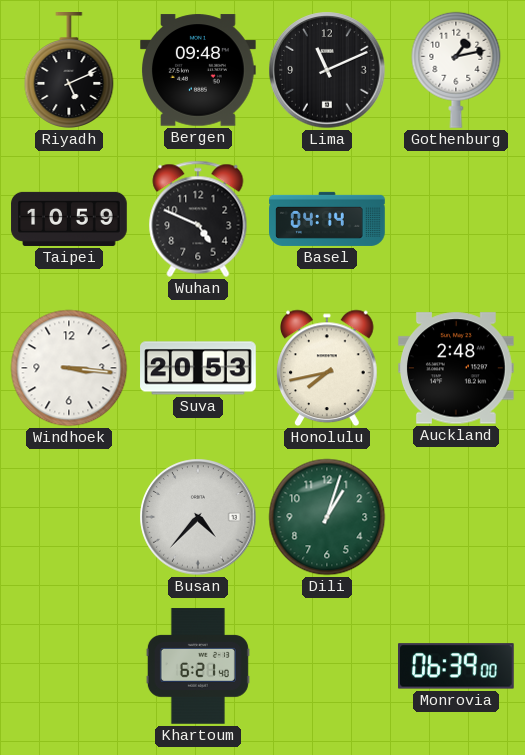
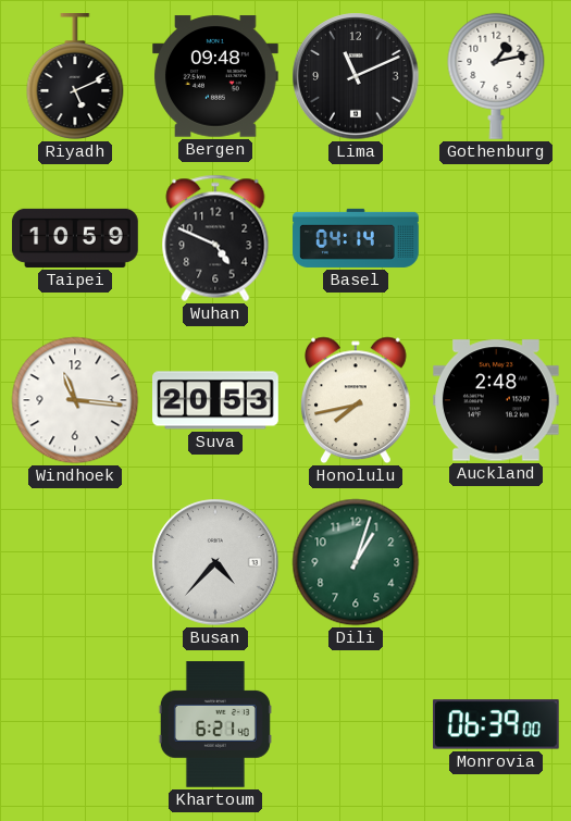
Windhoek: 3:16 -> 11:16
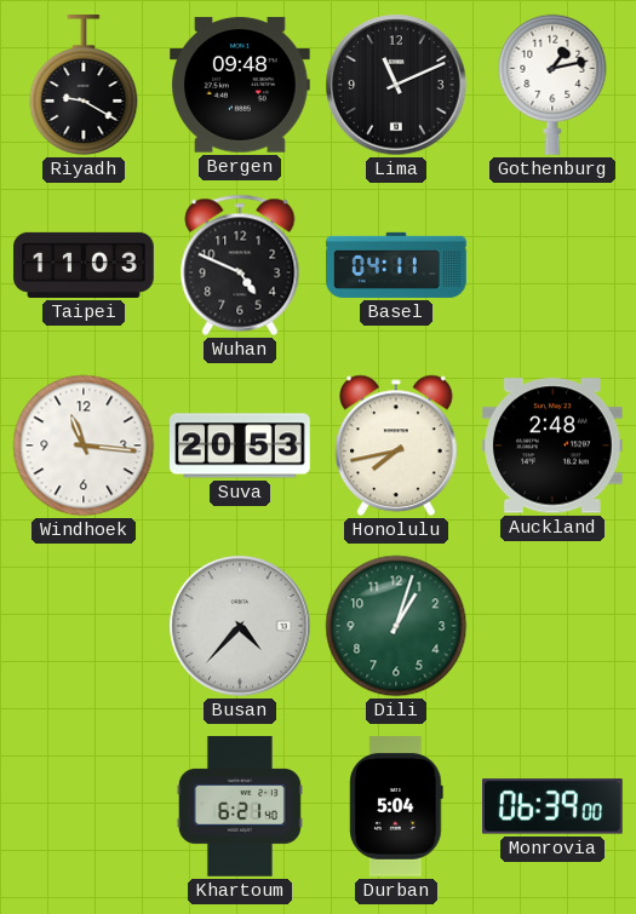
Riyadh: 5:11 -> 9:20
Taipei: 10:59 -> 11:03
Basel: 04:14 -> 04:11
Durban: none -> 5:04
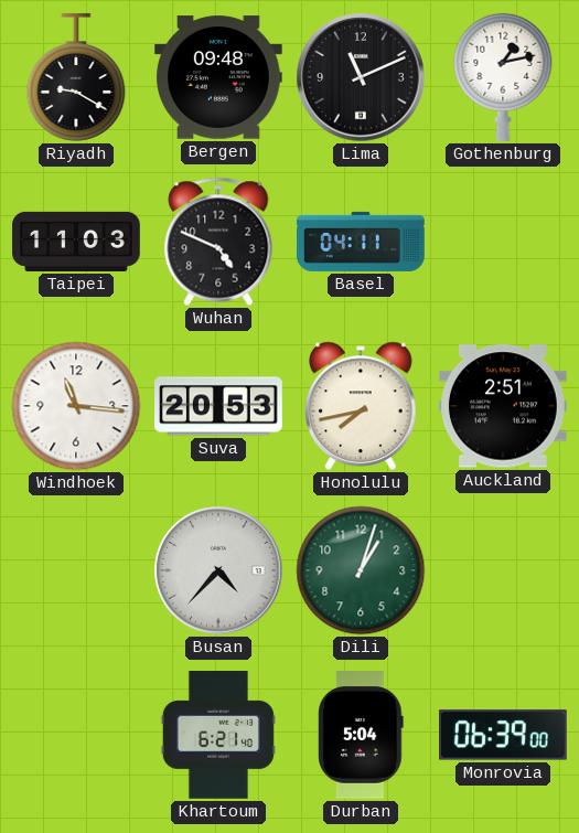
Auckland: 2:48 -> 2:51
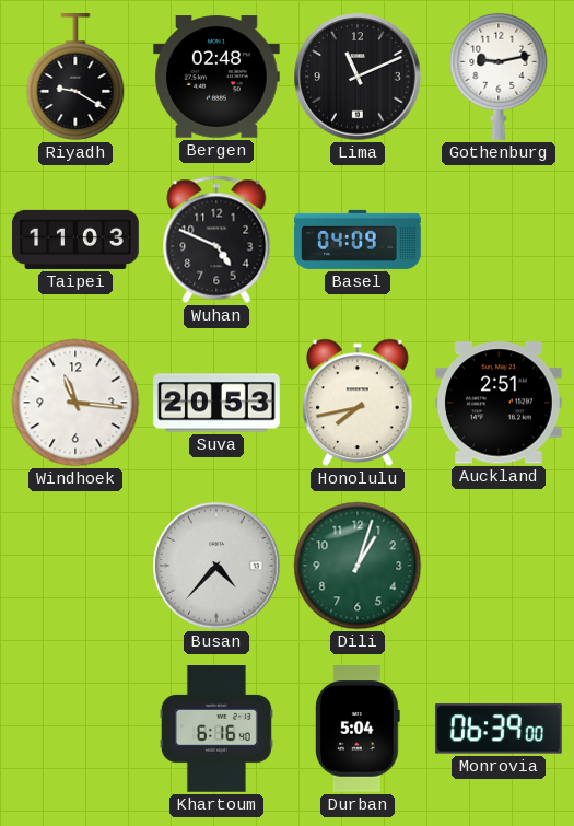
Bergen: 09:48 -> 02:48
Gothenburg: 1:13 -> 9:13
Basel: 04:11 -> 04:09
Khartoum: 6:21 -> 6:16
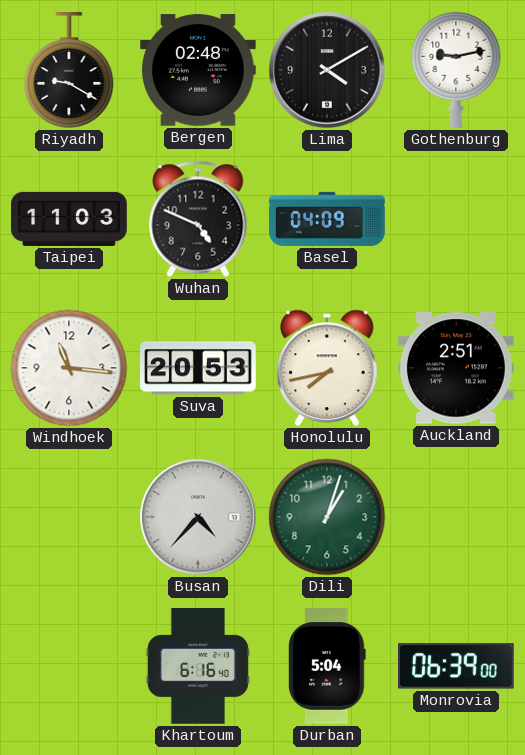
Lima: 11:11 -> 4:10
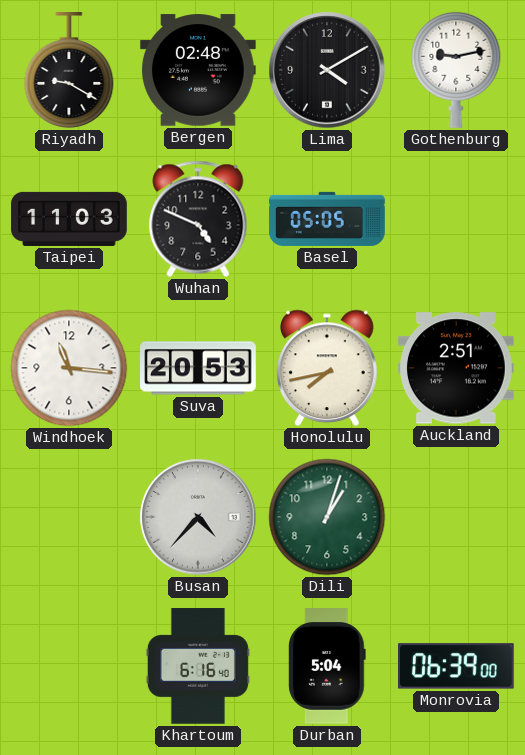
Basel: 04:09 -> 05:05
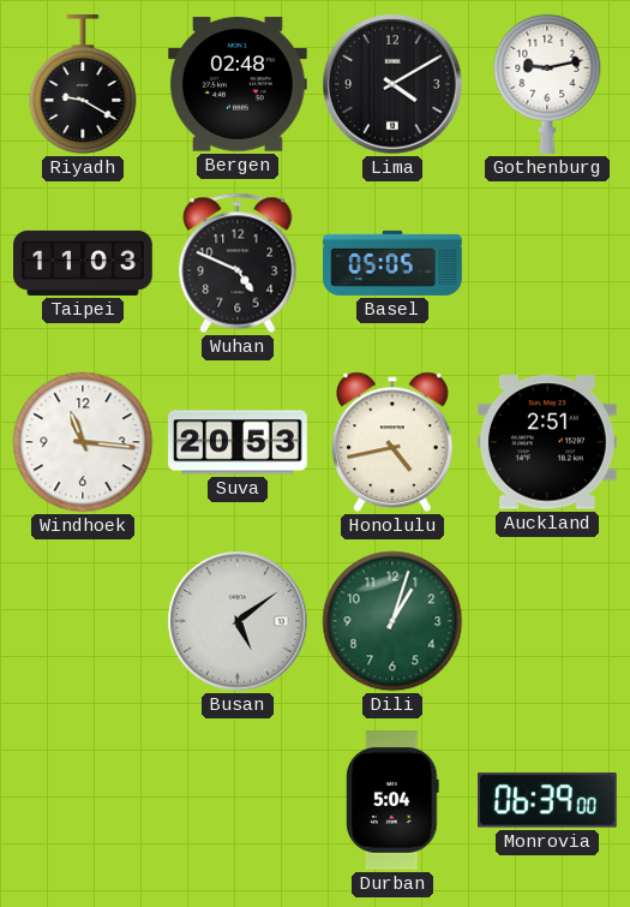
Honolulu: 7:43 -> 4:43
Busan: 4:37 -> 5:09
Khartoum: 6:16 -> none
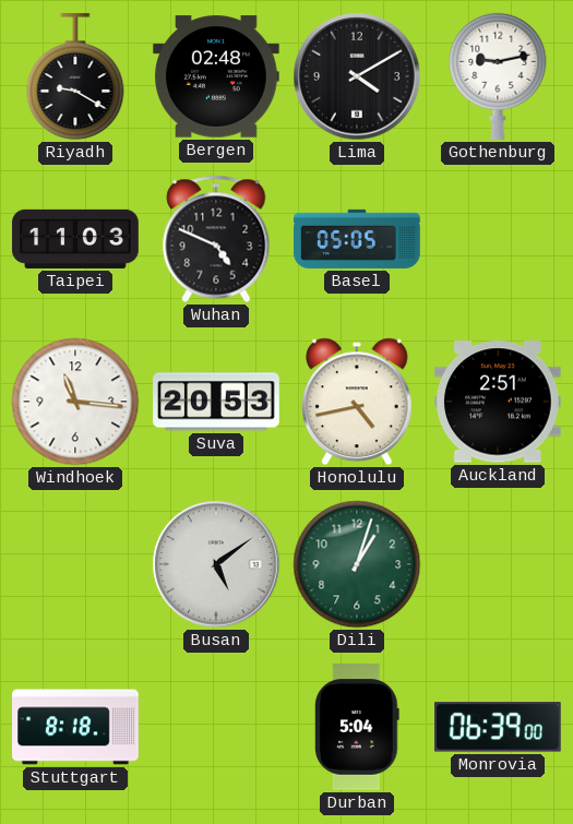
Stuttgart: none -> 8:18
